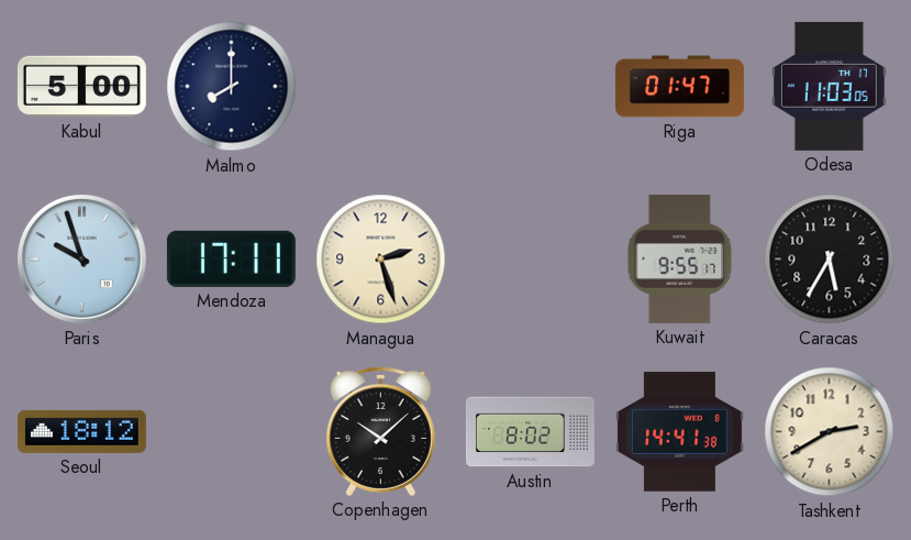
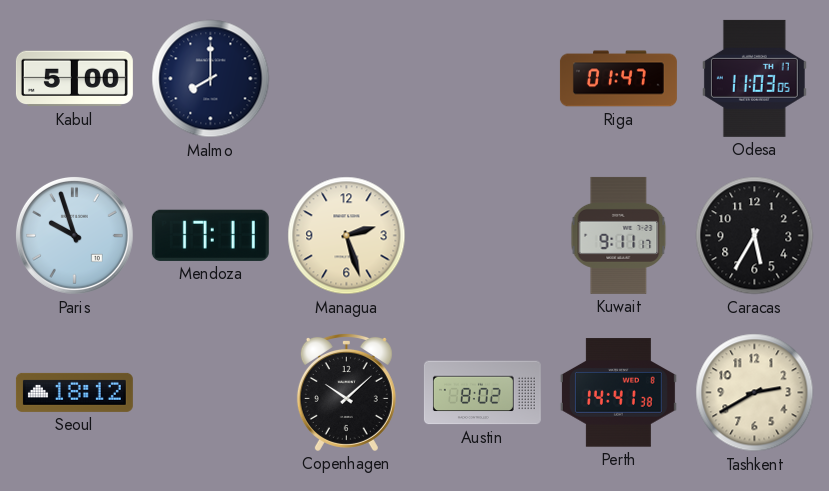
Kuwait: 9:55 -> 9:11
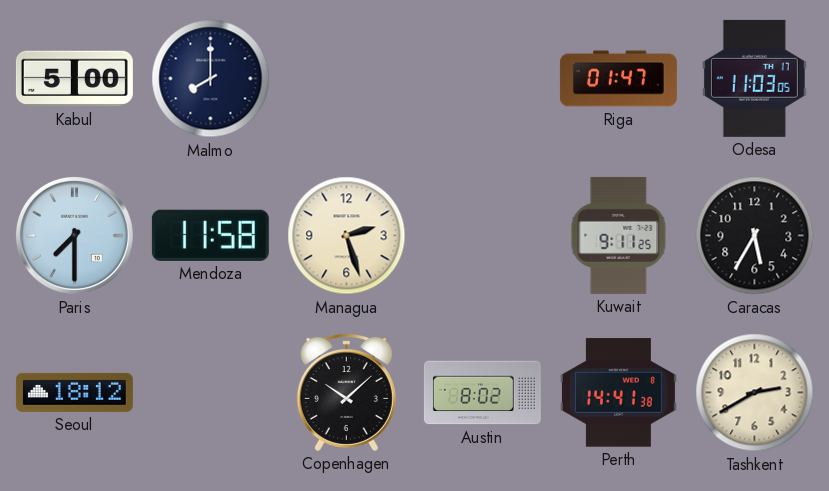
Paris: 9:57 -> 7:30
Mendoza: 17:11 -> 11:58
Kuwait: 9:11:17 -> 9:11:25
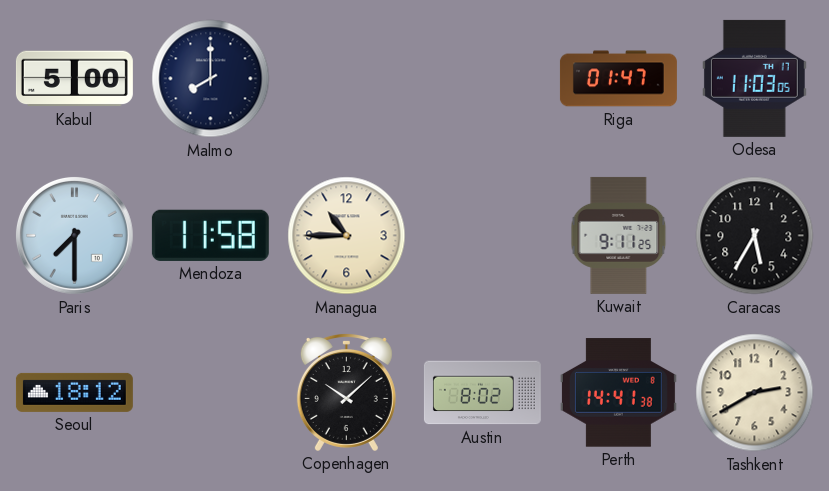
Managua: 2:27 -> 10:45
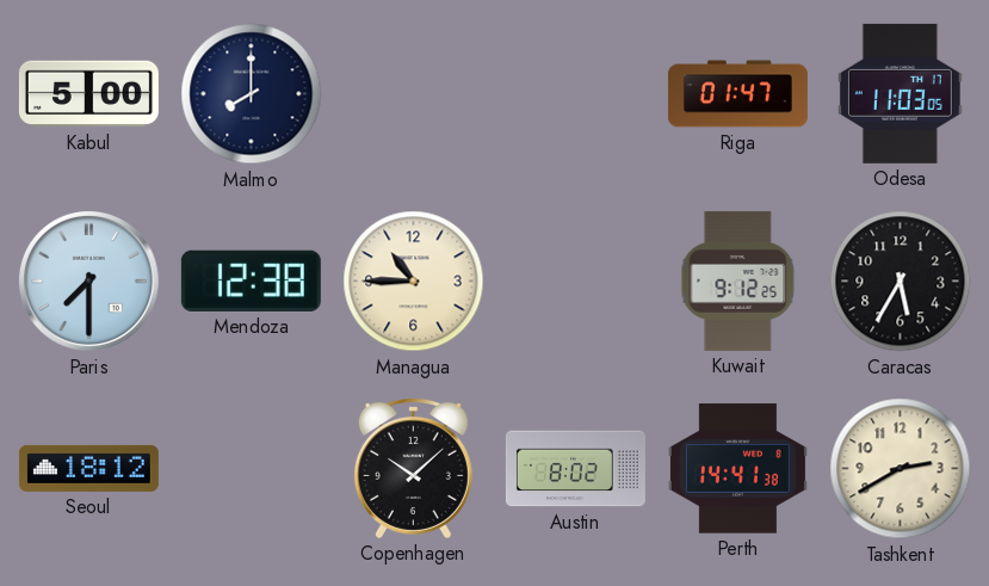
Mendoza: 11:58 -> 12:38
Kuwait: 9:11 -> 9:12
